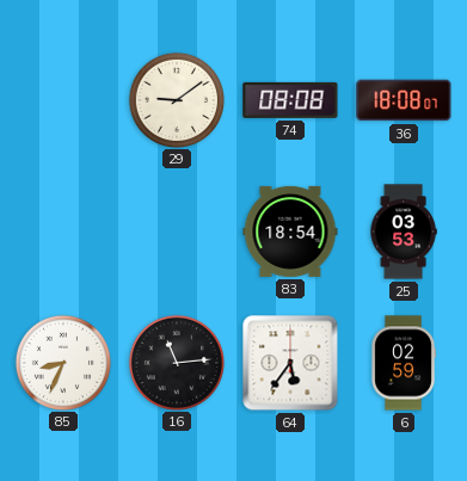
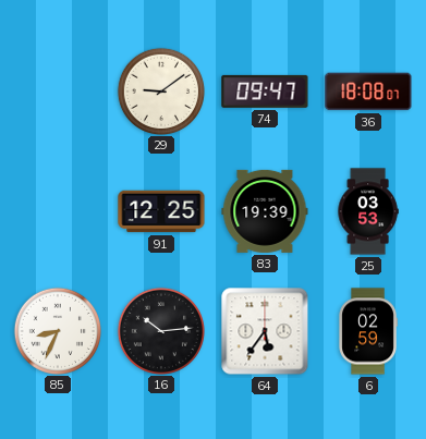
74: 08:08 -> 09:47
91: none -> 12:25
83: 18:54 -> 19:39
16: 11:14 -> 10:14
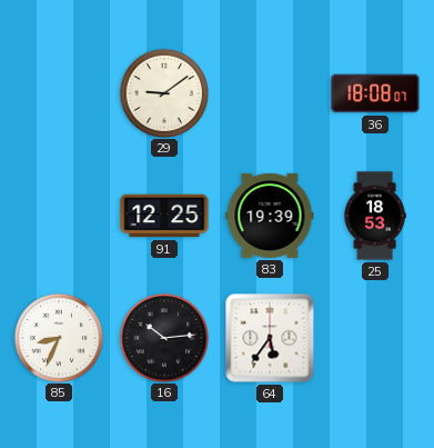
74: 09:47 -> none
25: 03:53 -> 18:53
6: 02:59 -> none
